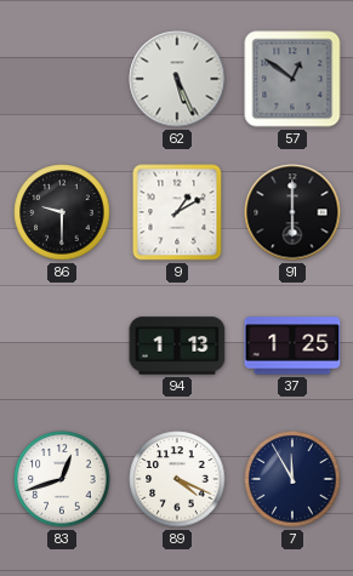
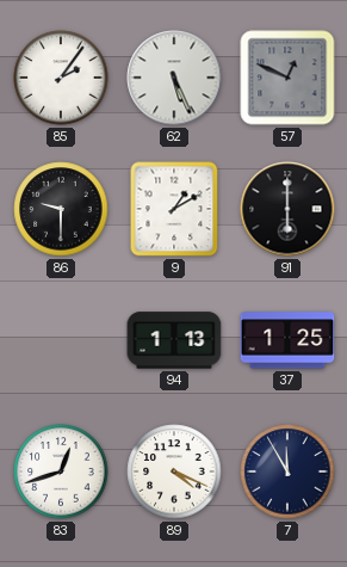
85: none -> 2:06
57: 12:51 -> 12:49
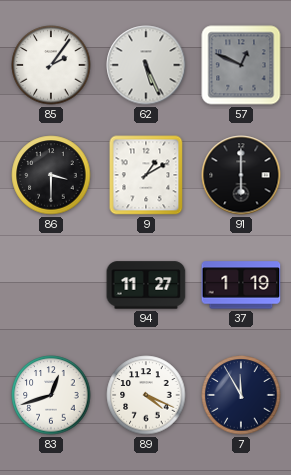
86: 9:30 -> 3:30
94: 1:13 -> 11:27
37: 1:25 -> 1:19
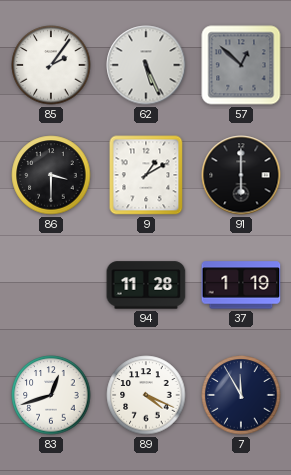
57: 12:49 -> 12:52
94: 11:27 -> 11:28
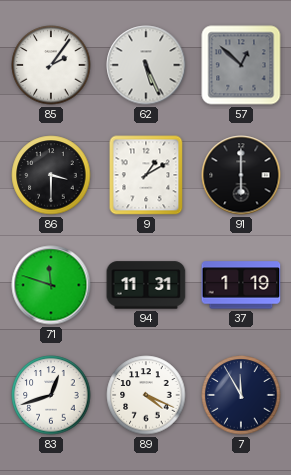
71: none -> 11:48
94: 11:28 -> 11:31
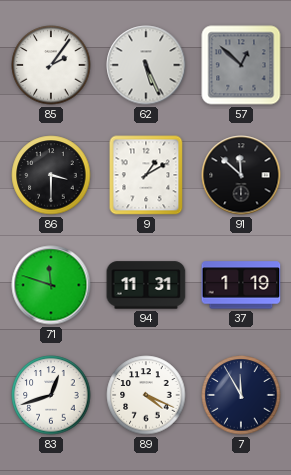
91: 6:00 -> 11:52
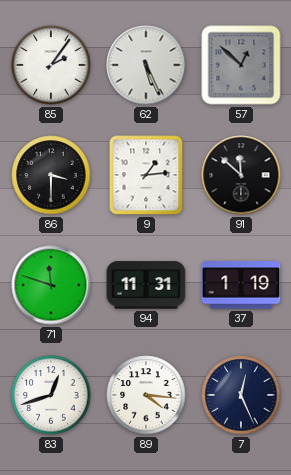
9: 1:10 -> 1:14
89: 4:19 -> 4:16
7: 11:55 -> 12:26
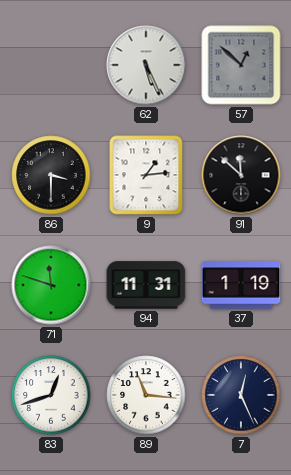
85: 2:06 -> none
89: 4:16 -> 11:16
